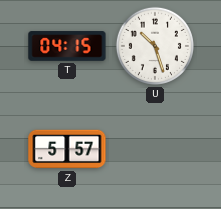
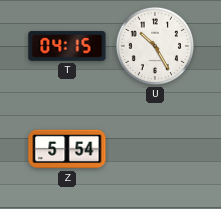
U: 10:27 -> 10:25
Z: 5:57 -> 5:54
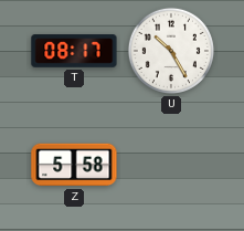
T: 04:15 -> 08:17
Z: 5:54 -> 5:58
